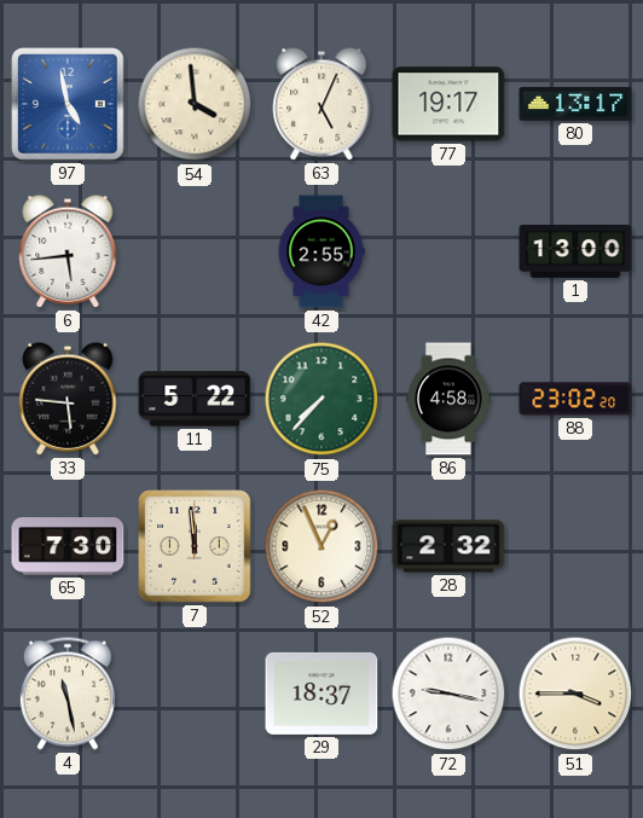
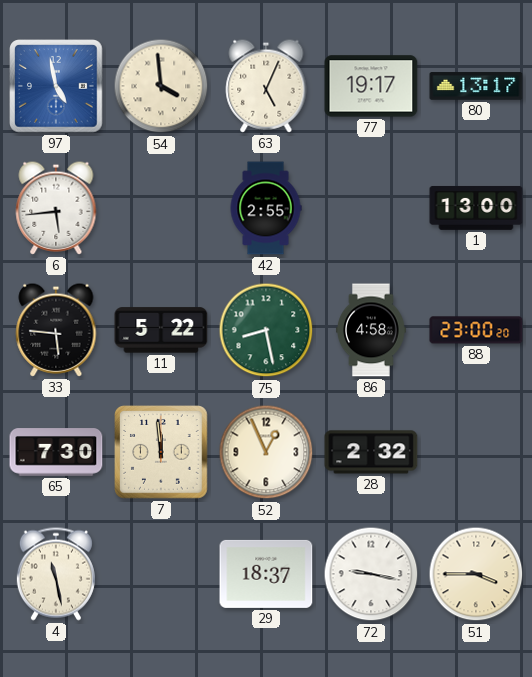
75: 7:37 -> 8:28
88: 23:02 -> 23:00
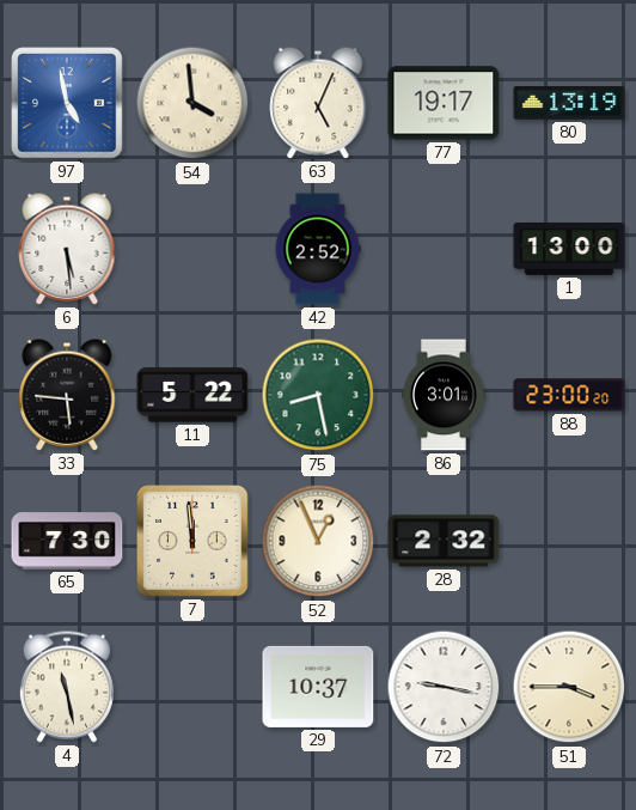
80: 13:17 -> 13:19
6: 5:44 -> 5:29
42: 2:55 -> 2:52
86: 4:58 -> 3:01
29: 18:37 -> 10:37
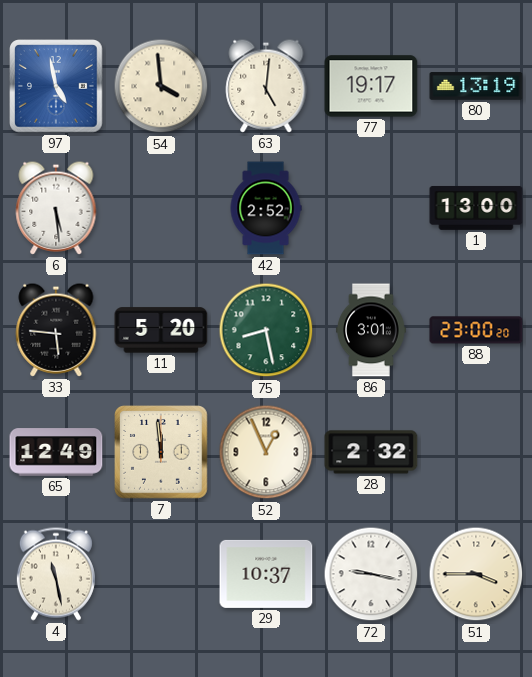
63: 5:04 -> 5:01
11: 5:22 -> 5:20
65: 7:30 -> 12:49
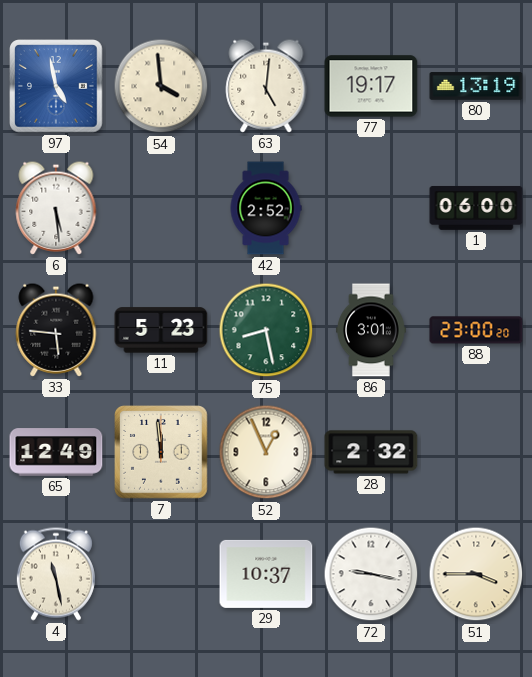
1: 13:00 -> 06:00
11: 5:20 -> 5:23
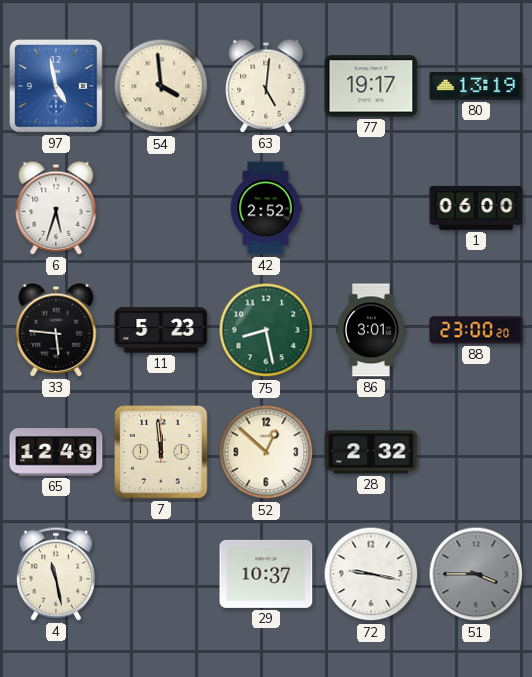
6: 5:29 -> 5:33
52: 12:56 -> 12:52
51 dial: cream -> grey
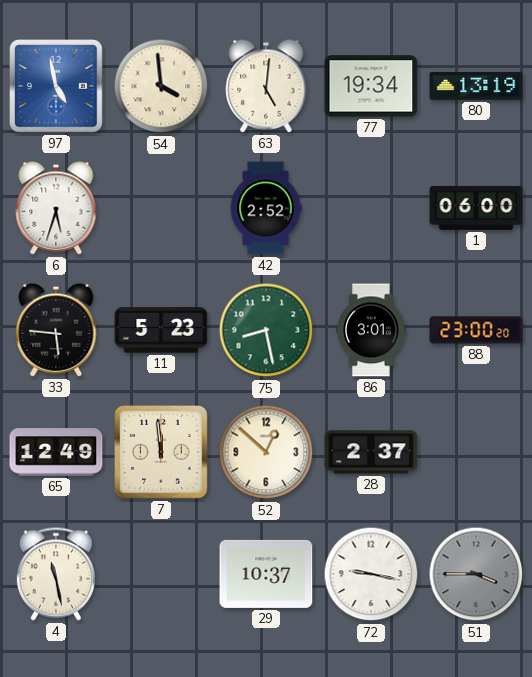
77: 19:17 -> 19:34
28: 2:32 -> 2:37
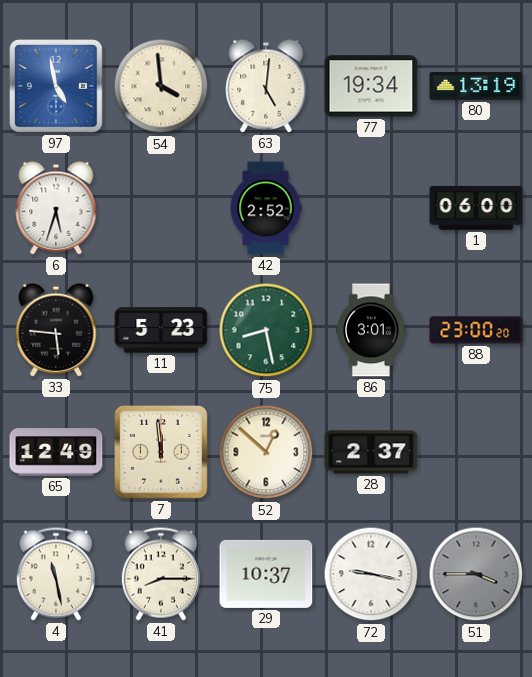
41: none -> 8:15
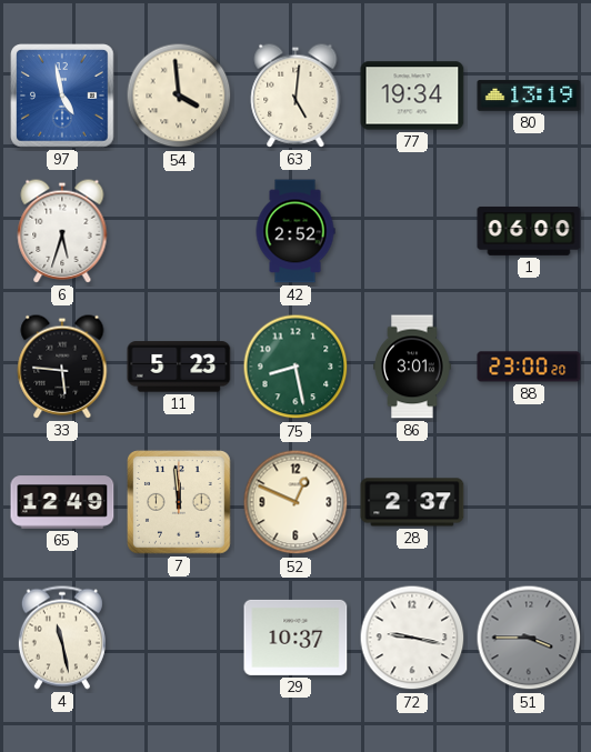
52: 12:52 -> 12:49
41: 8:15 -> none
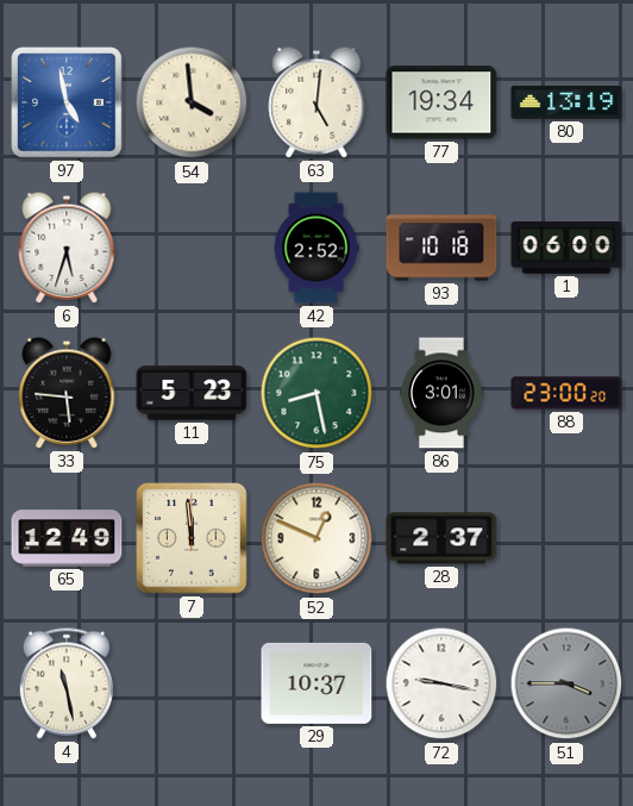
93: none -> 10:18
